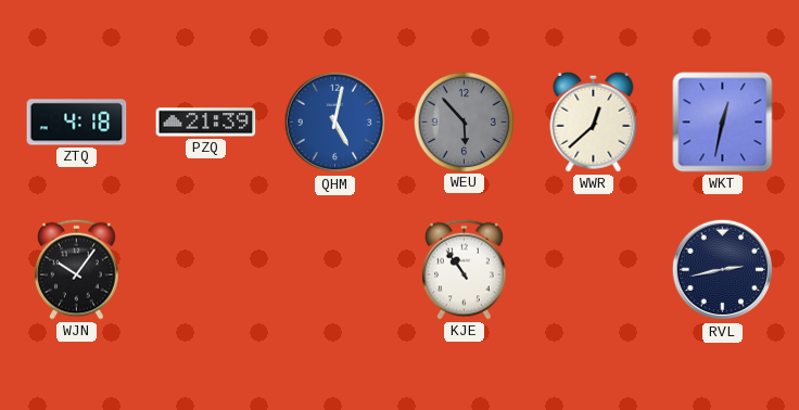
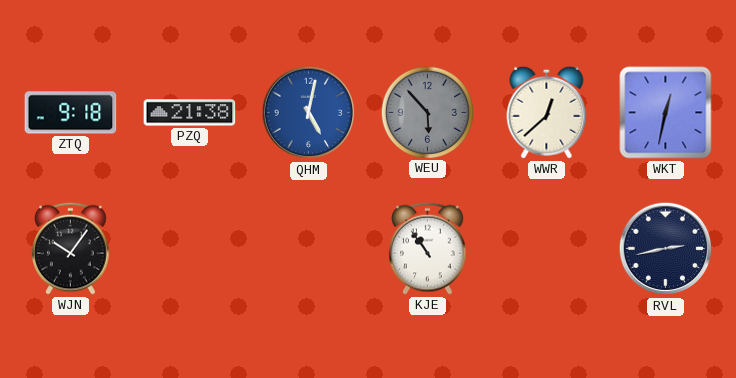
ZTQ: 4:18 -> 9:18
PZQ: 21:39 -> 21:38
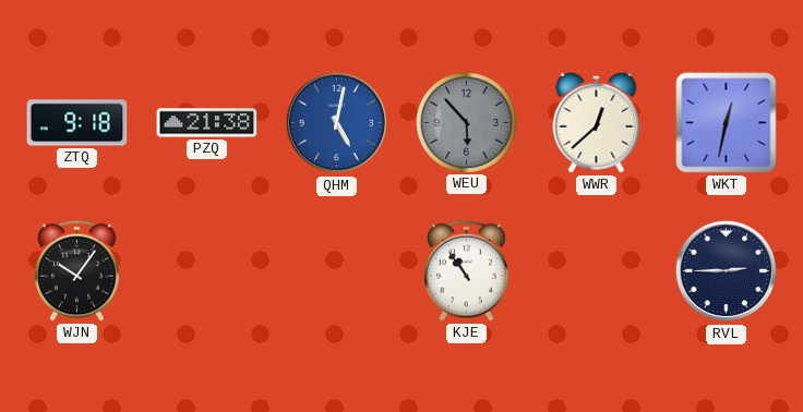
RVL: 2:43 -> 2:45
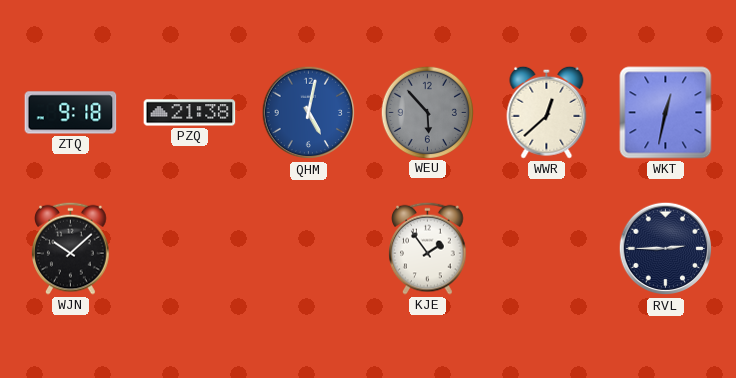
WJN: 10:06 -> 10:08
KJE: 10:54 -> 1:54
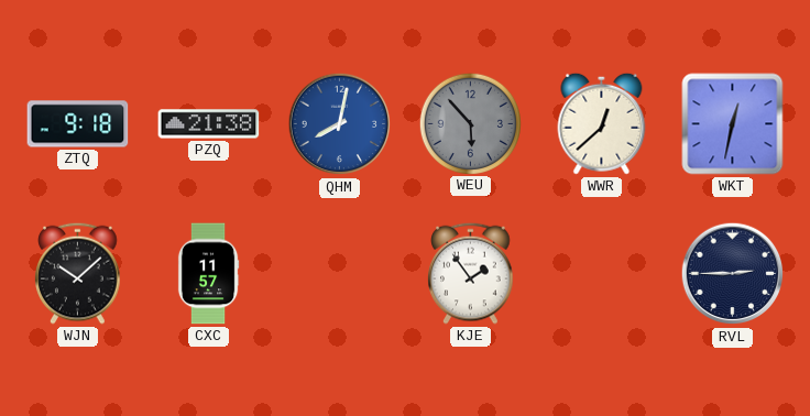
QHM: 5:02 -> 8:02
CXC: none -> 11:57
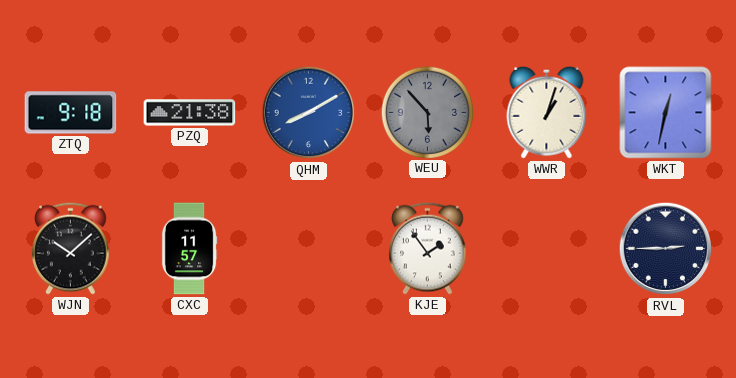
QHM: 8:02 -> 8:10
WWR: 12:38 -> 1:03
